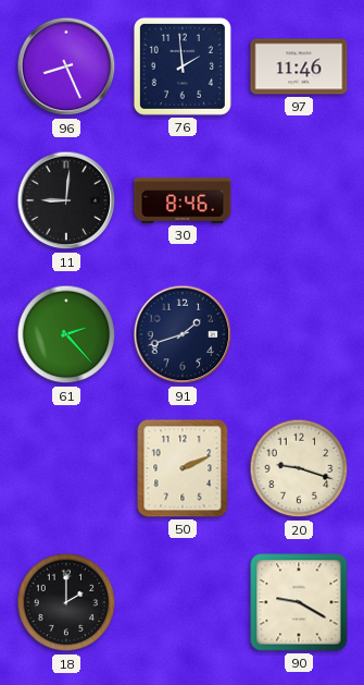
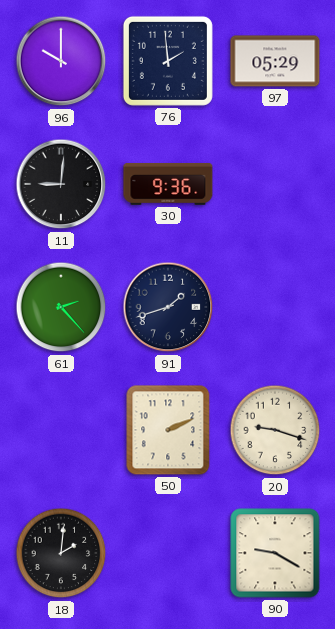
96: 8:26 -> 10:00
97: 11:46 -> 05:29
30: 8:46 -> 9:36
18: 2:00 -> 2:01
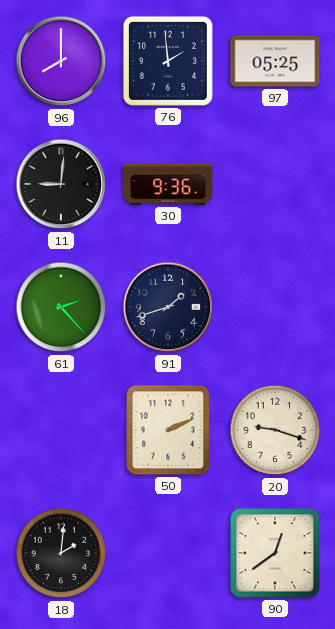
96: 10:00 -> 8:00
97: 05:29 -> 05:25
90: 9:20 -> 12:39
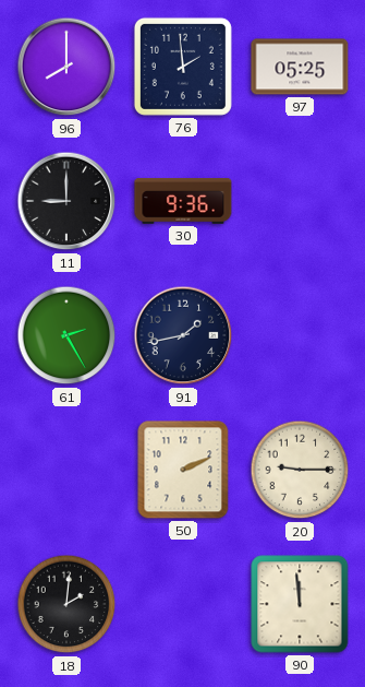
11: 9:01 -> 9:00
61: 2:23 -> 2:25
91: 1:42 -> 1:43
20: 9:18 -> 9:15
90: 12:39 -> 11:59
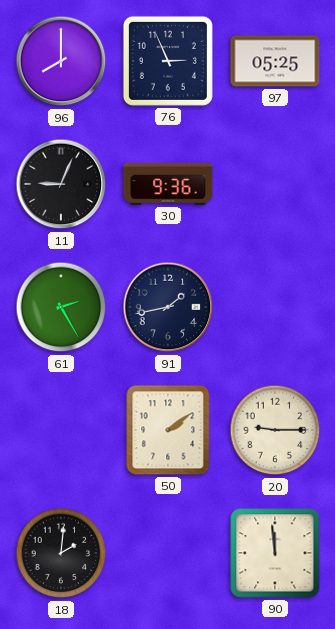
76: 1:59 -> 2:56
11: 9:00 -> 9:04
50: 2:11 -> 2:09
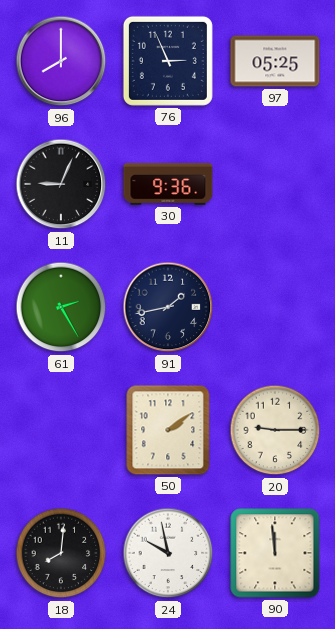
18: 2:01 -> 8:01
24: none -> 9:58
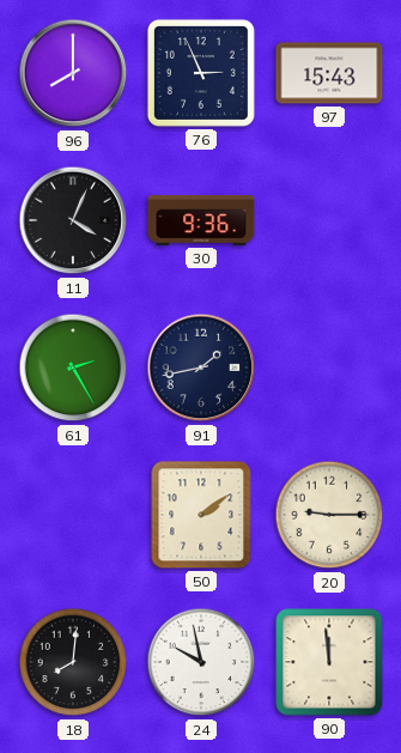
97: 05:25 -> 15:43
11: 9:04 -> 4:04
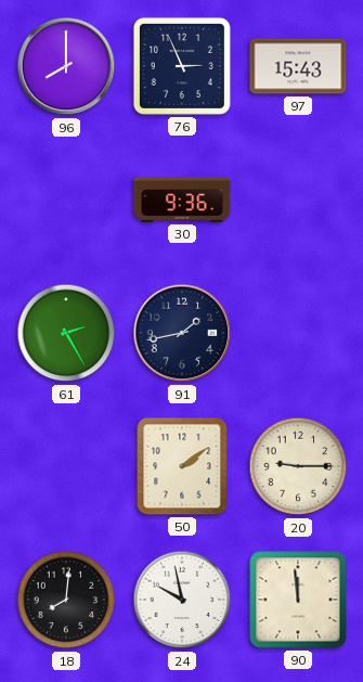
11: 4:04 -> none
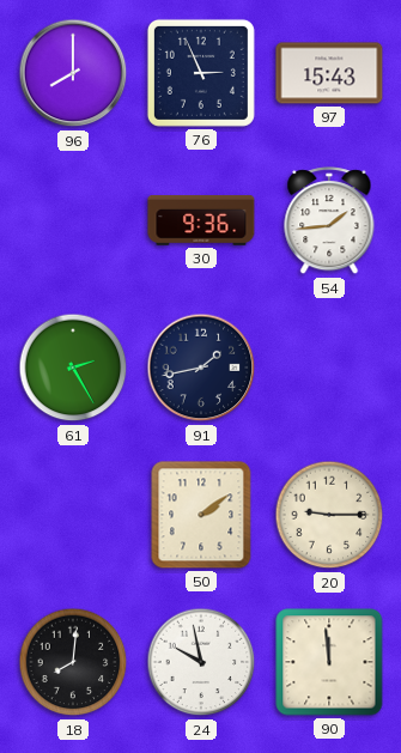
54: none -> 1:44
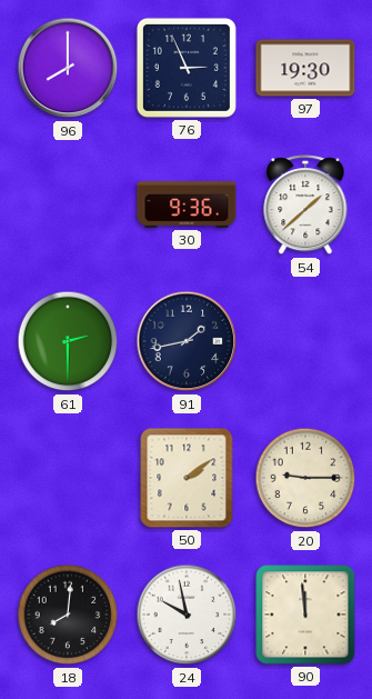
97: 15:43 -> 19:30
54: 1:44 -> 1:38
61: 2:25 -> 2:30
